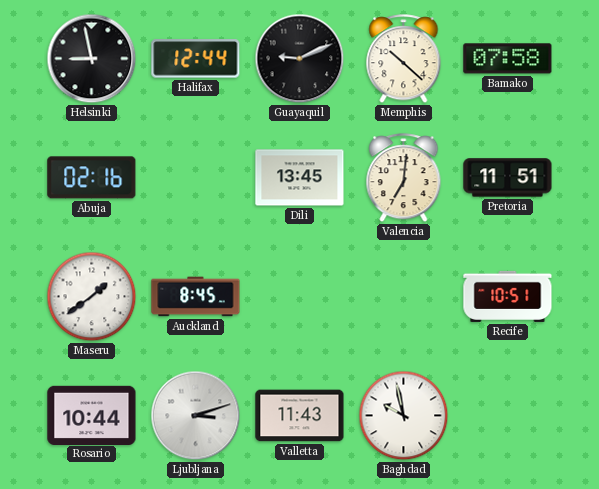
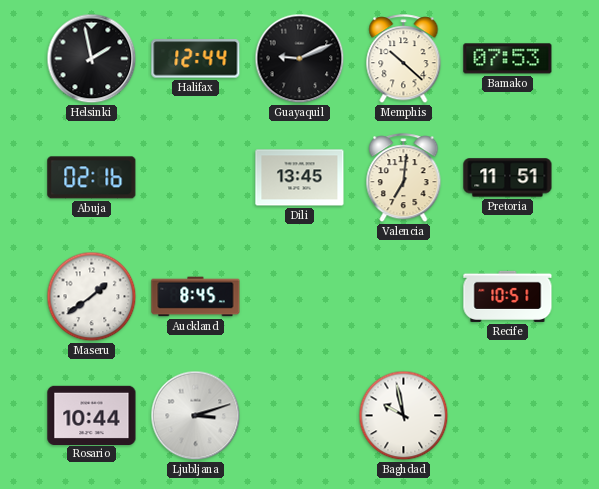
Helsinki: 8:58 -> 1:58
Bamako: 07:58 -> 07:53
Valletta: 11:43 -> none
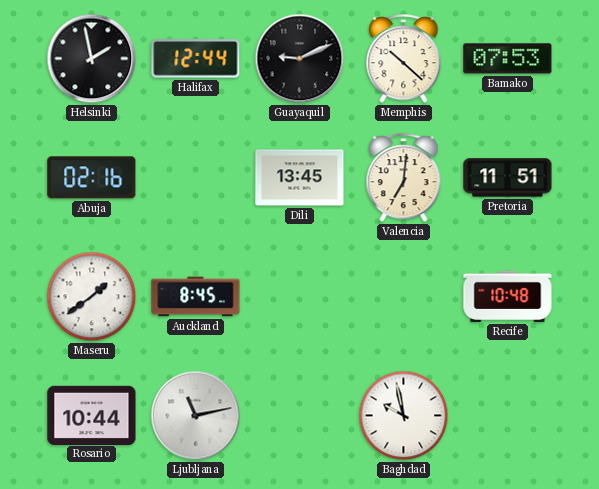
Recife: 10:51 -> 10:48
Ljubljana: 3:12 -> 11:13
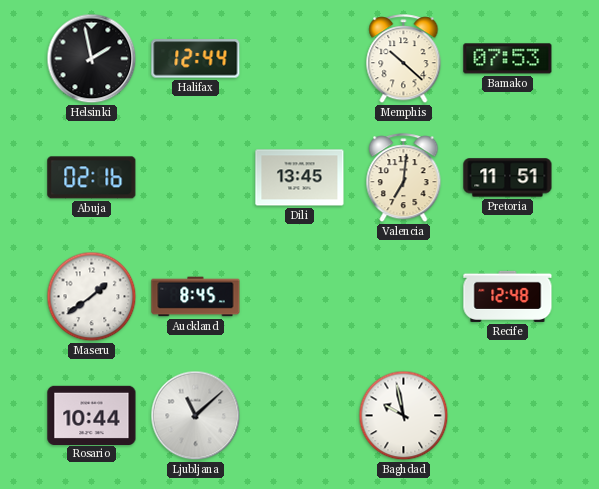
Guayaquil: 9:11 -> none
Recife: 10:48 -> 12:48
Ljubljana: 11:13 -> 11:08
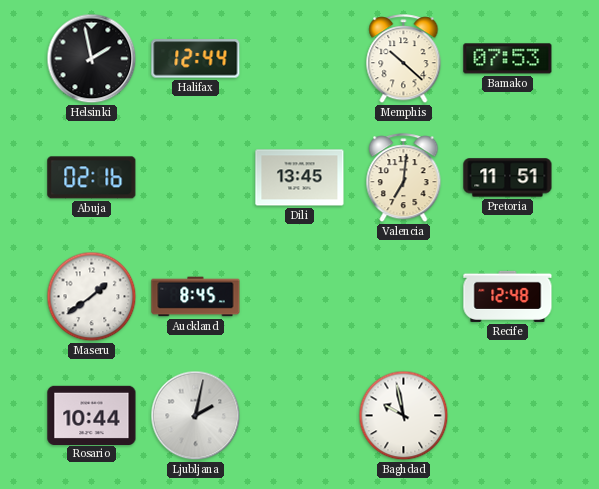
Ljubljana: 11:08 -> 2:02
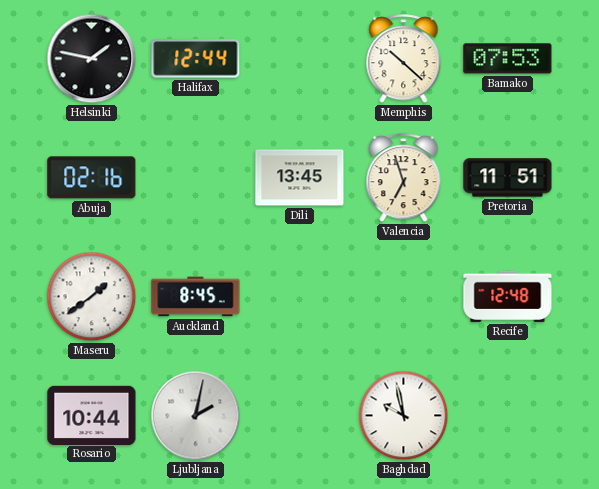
Helsinki: 1:58 -> 1:47
Valencia: 7:01 -> 6:57
